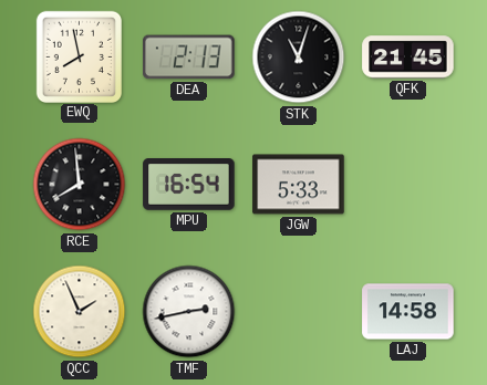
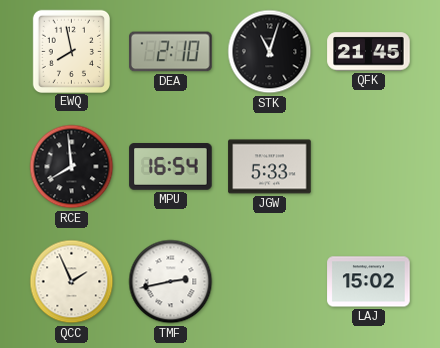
DEA: 2:13 -> 2:10
LAJ: 14:58 -> 15:02
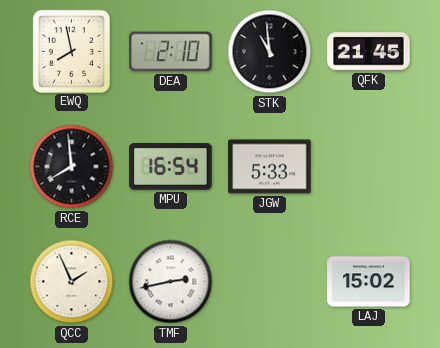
STK: 11:03 -> 10:59
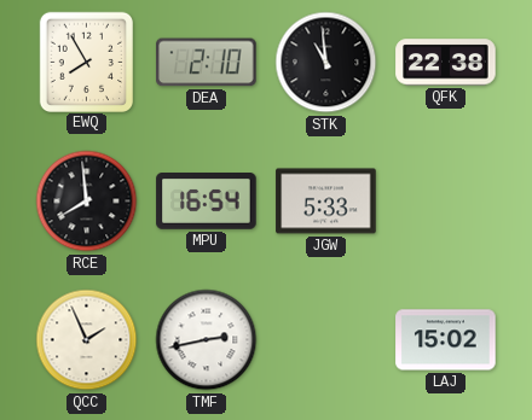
EWQ: 7:58 -> 7:55
QFK: 21:45 -> 22:38
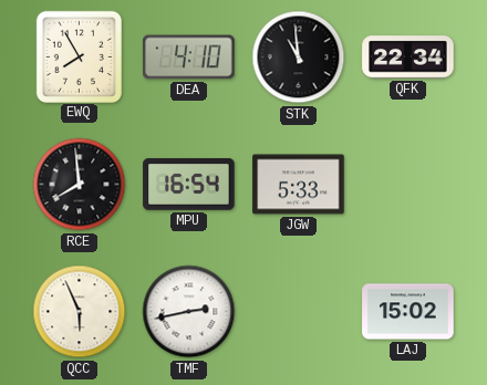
DEA: 2:10 -> 4:10
QFK: 22:38 -> 22:34
QCC: 1:56 -> 5:56
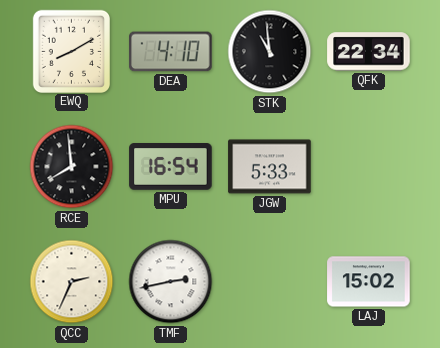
EWQ: 7:55 -> 8:10
QCC: 5:56 -> 2:34
